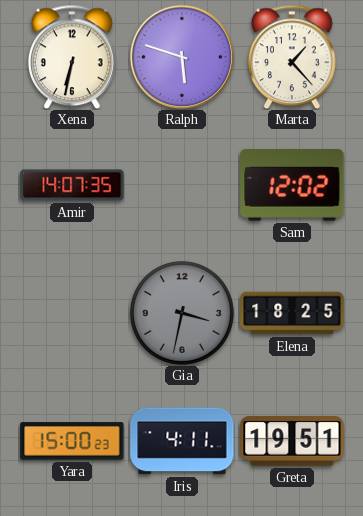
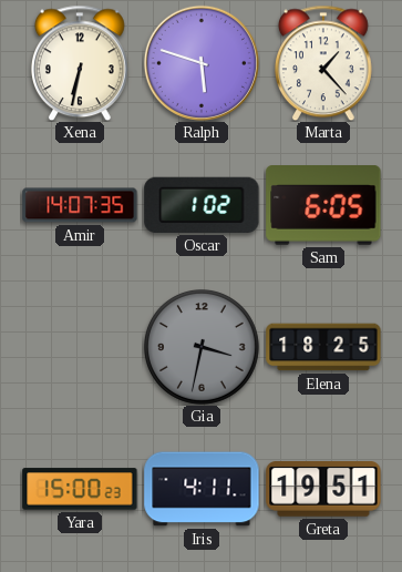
Oscar: none -> 1:02
Sam: 12:02 -> 6:05
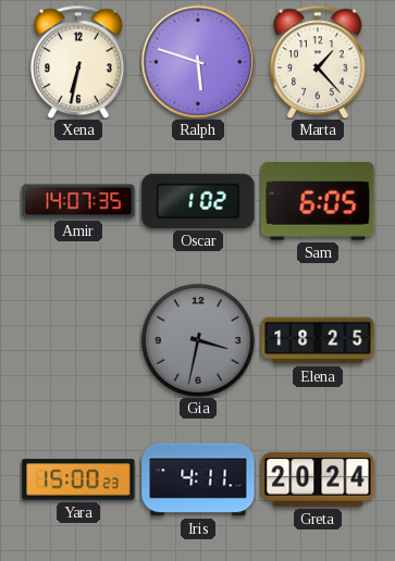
Greta: 19:51 -> 20:24
